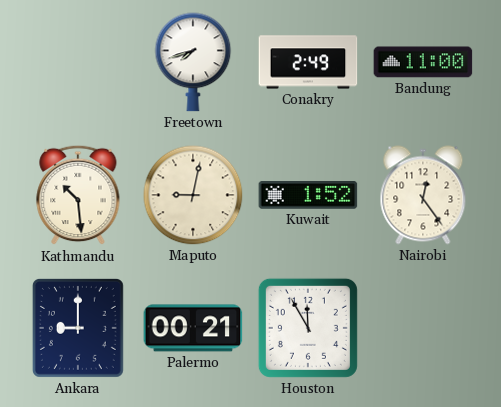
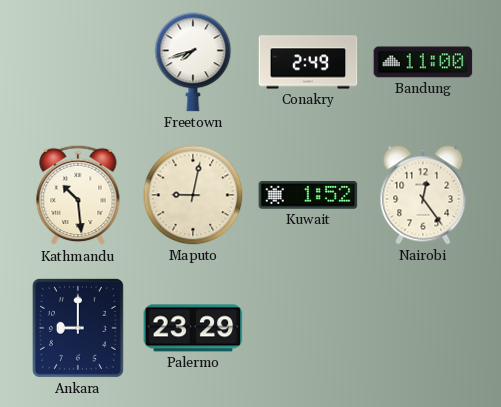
Palermo: 00:21 -> 23:29
Houston: 11:55 -> none
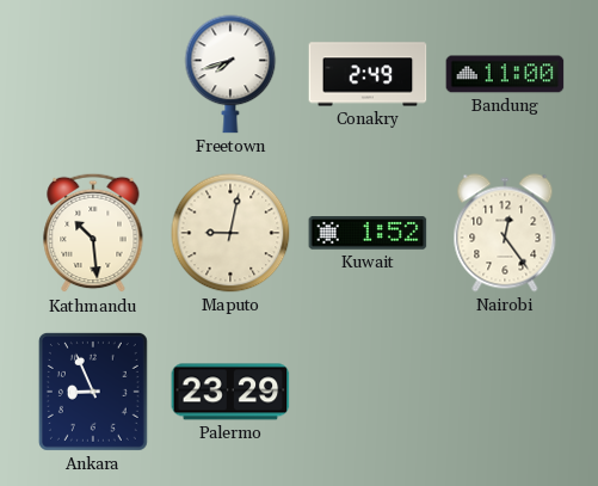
Ankara: 9:00 -> 8:56
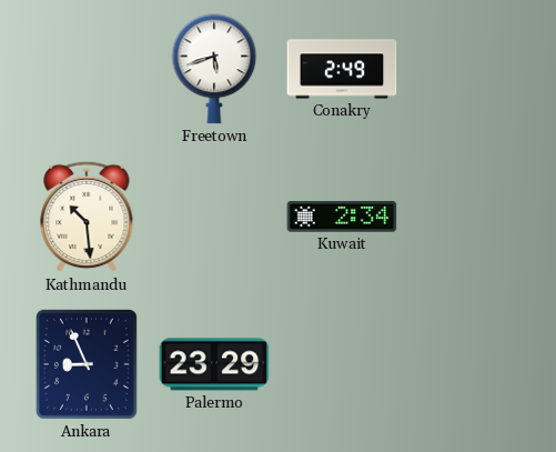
Freetown: 7:42 -> 5:42
Bandung: 11:00 -> none
Maputo: 9:02 -> none
Kuwait: 1:52 -> 2:34
Nairobi: 12:24 -> none
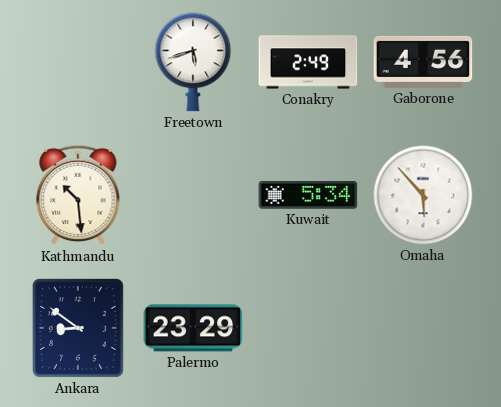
Gaborone: none -> 4:56
Kuwait: 2:34 -> 5:34
Omaha: none -> 5:53
Ankara: 8:56 -> 8:51
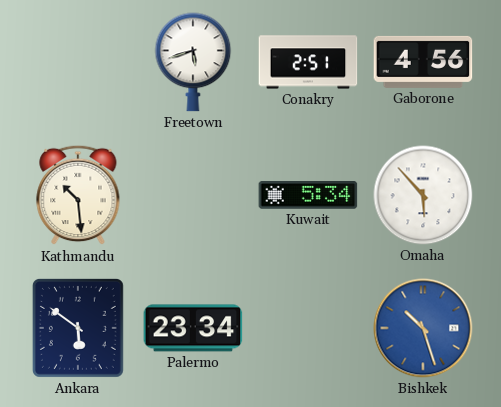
Conakry: 2:49 -> 2:51
Ankara: 8:51 -> 5:51
Palermo: 23:29 -> 23:34
Bishkek: none -> 10:27
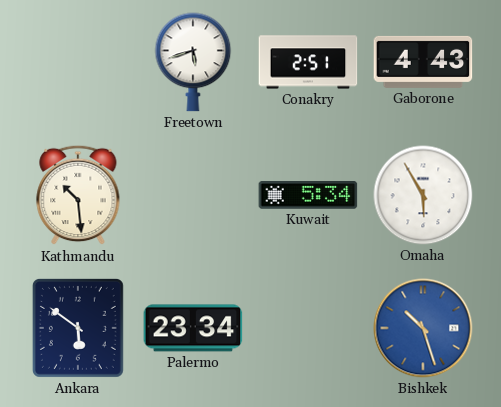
Gaborone: 4:56 -> 4:43
Omaha: 5:53 -> 5:55
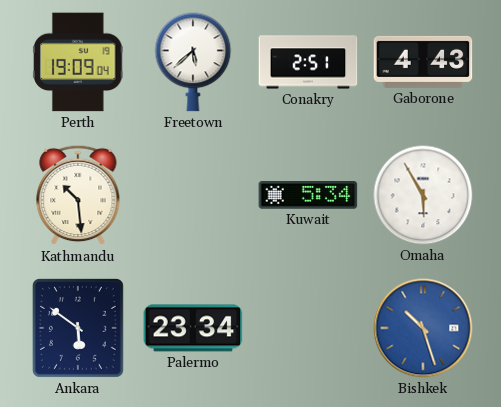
Perth: none -> 19:09
Freetown: 5:42 -> 5:38
